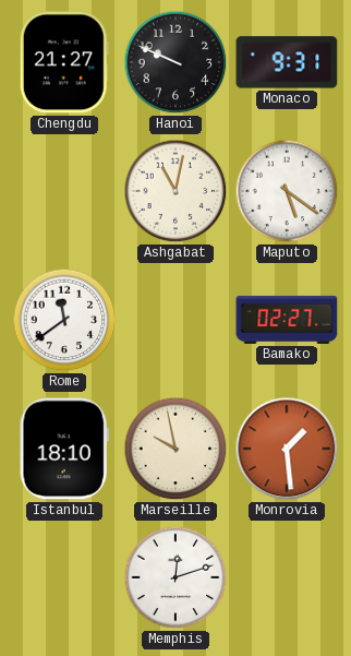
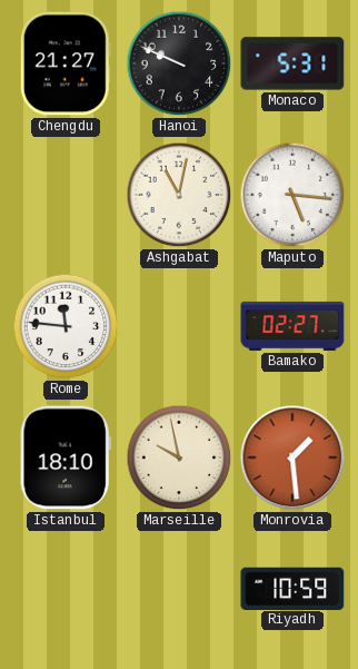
Monaco: 9:31 -> 5:31
Maputo: 5:21 -> 5:16
Rome: 11:39 -> 11:46
Memphis: 12:12 -> none
Riyadh: none -> 10:59
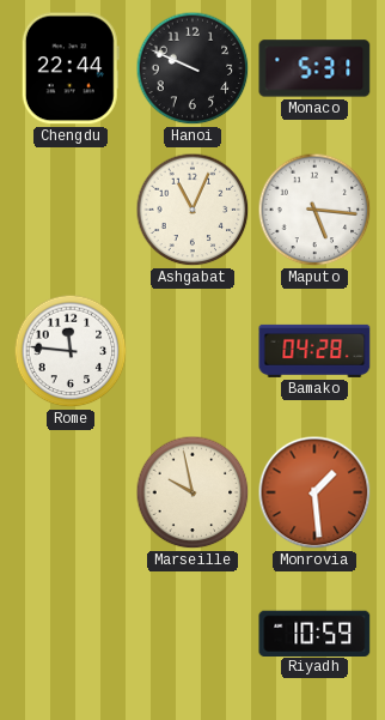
Chengdu: 21:27 -> 22:44
Ashgabat: 11:02 -> 11:04
Bamako: 02:27 -> 04:28
Istanbul: 18:10 -> none
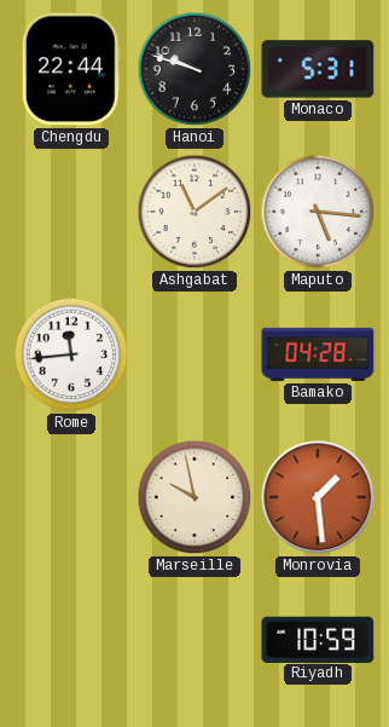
Hanoi: 9:49 -> 9:48
Ashgabat: 11:04 -> 11:09
Rome: 11:46 -> 11:44
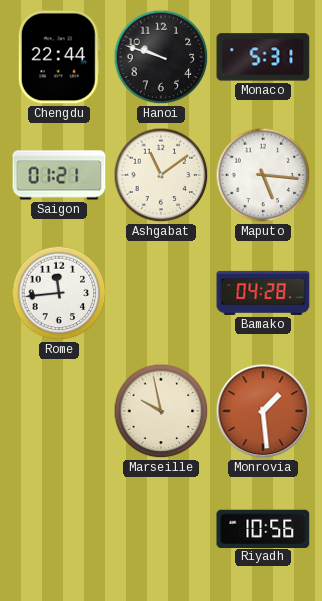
Saigon: none -> 01:21
Riyadh: 10:59 -> 10:56
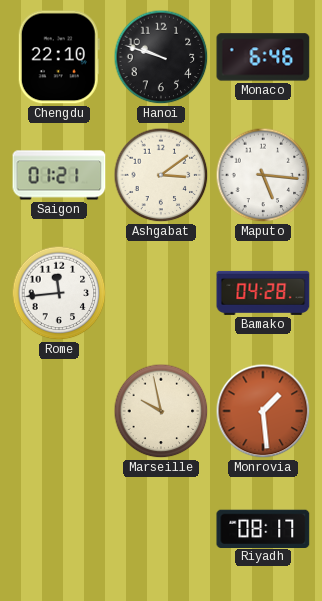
Chengdu: 22:44 -> 22:10
Monaco: 5:31 -> 6:46
Ashgabat: 11:09 -> 3:09
Riyadh: 10:56 -> 08:17
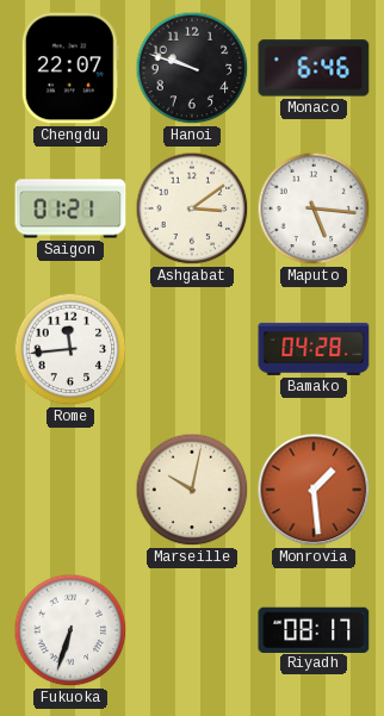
Chengdu: 22:10 -> 22:07
Marseille: 9:58 -> 10:02
Fukuoka: none -> 6:33
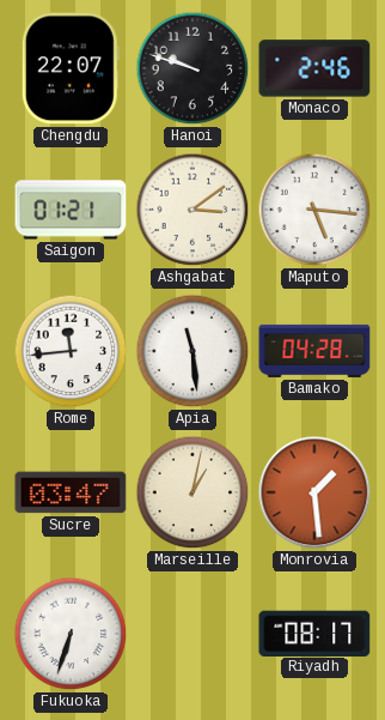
Monaco: 6:46 -> 2:46
Apia: none -> 11:29
Sucre: none -> 03:47
Marseille: 10:02 -> 1:02
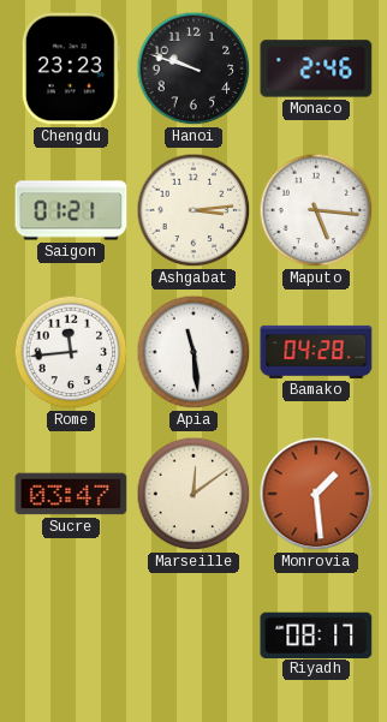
Chengdu: 22:07 -> 23:23
Ashgabat: 3:09 -> 3:14
Marseille: 1:02 -> 12:09
Fukuoka: 6:33 -> none
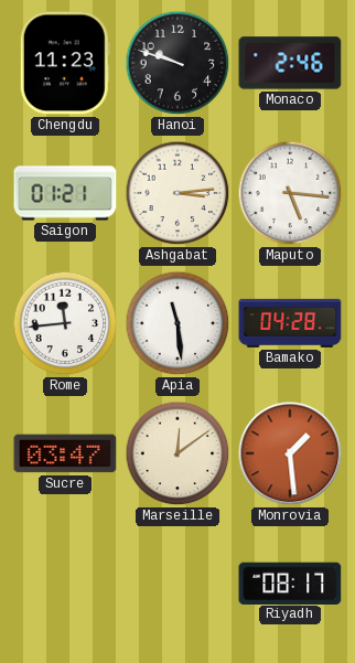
Chengdu: 23:23 -> 11:23
